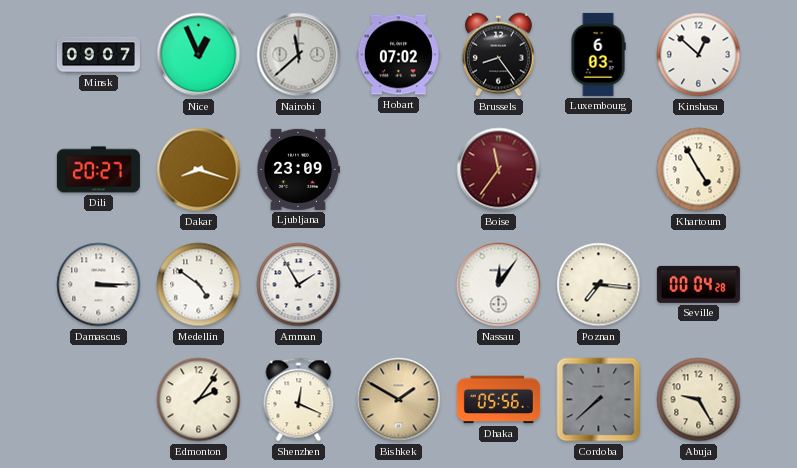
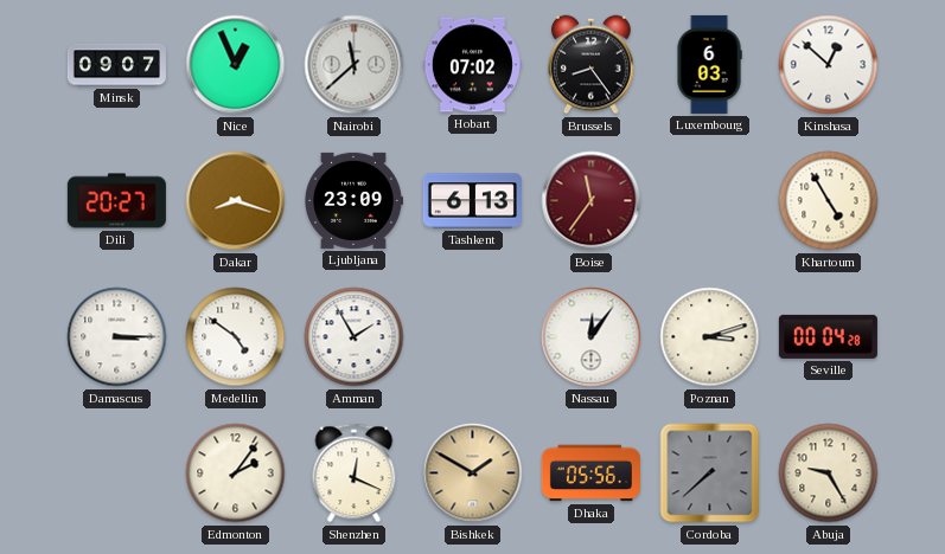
Tashkent: none -> 6:13
Poznan: 7:16 -> 3:12
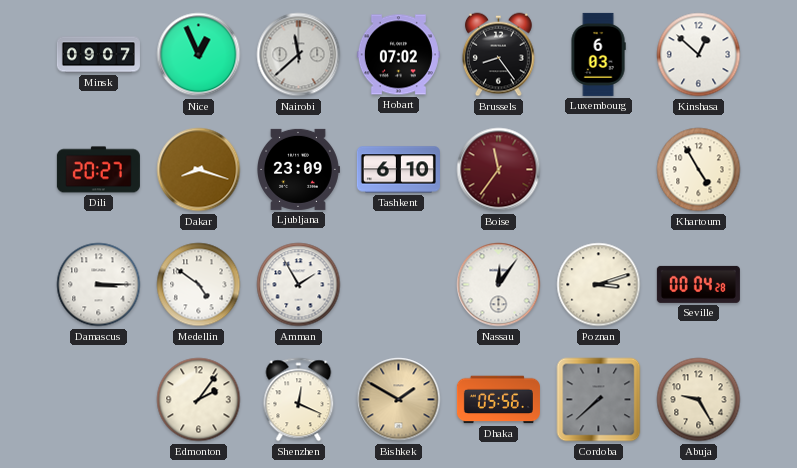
Tashkent: 6:13 -> 6:10
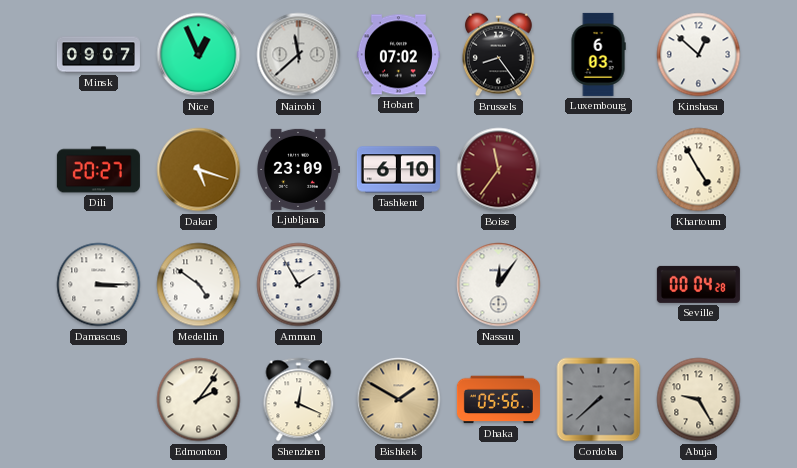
Dakar: 8:18 -> 5:18
Poznan: 3:12 -> none
